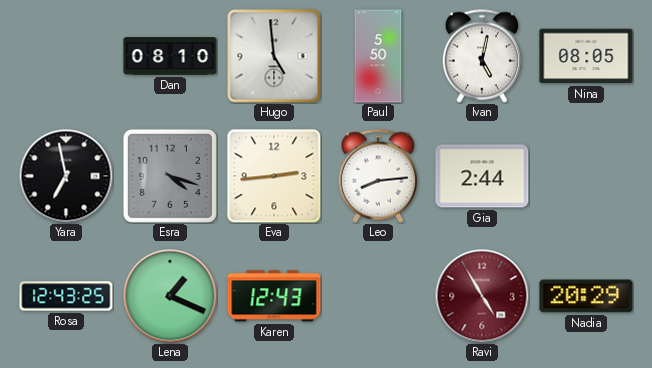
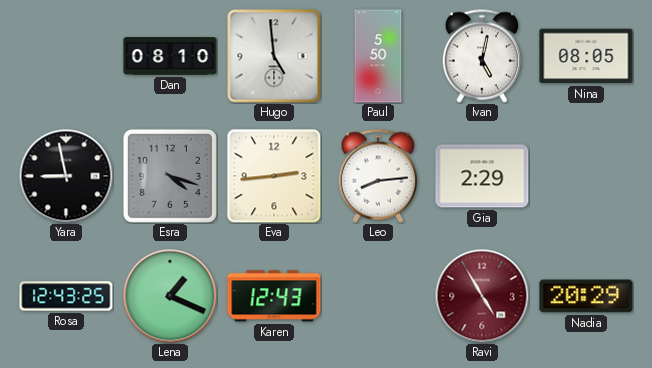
Yara: 6:58 -> 8:58
Gia: 2:44 -> 2:29
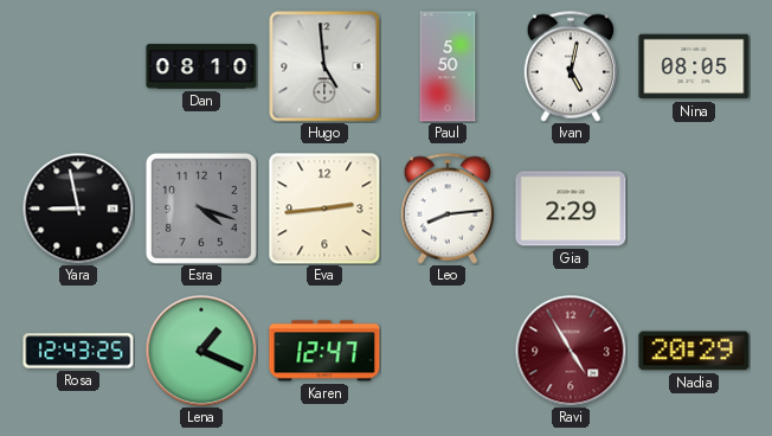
Karen: 12:43 -> 12:47
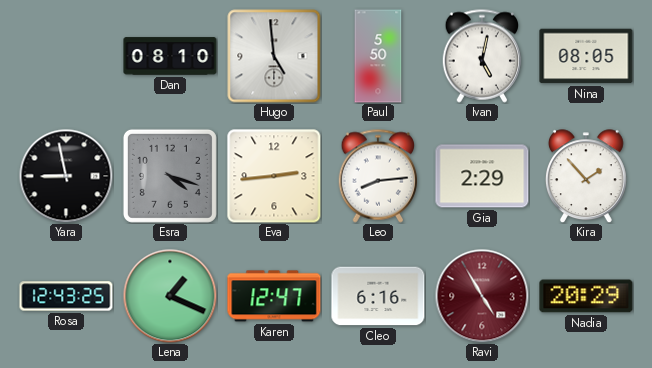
Kira: none -> 1:53
Cleo: none -> 6:16
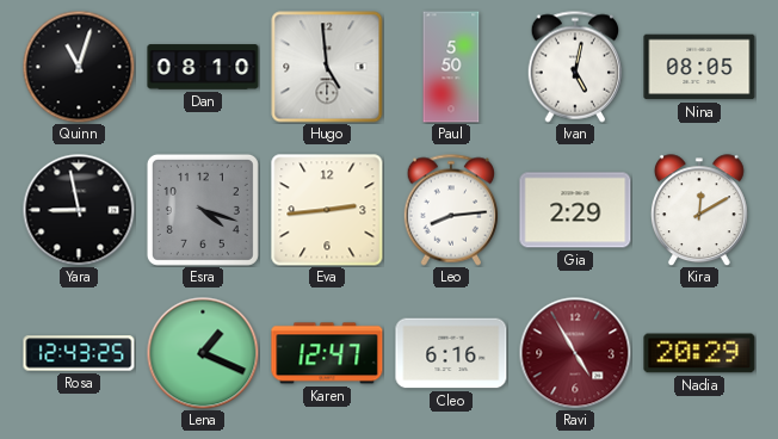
Quinn: none -> 11:03
Kira: 1:53 -> 12:10
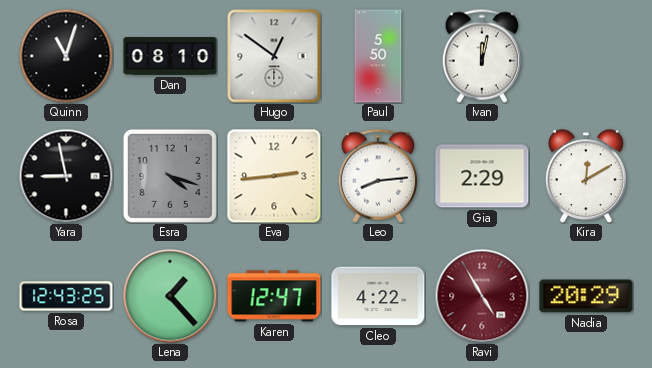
Hugo: 4:59 -> 12:51
Ivan: 5:02 -> 12:02
Nina: 08:05 -> none
Lena: 1:19 -> 1:23
Cleo: 6:16 -> 4:22
